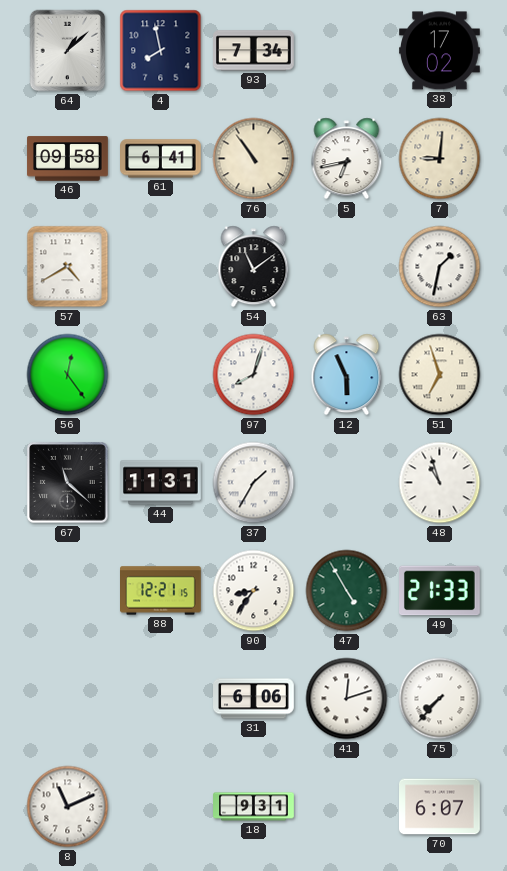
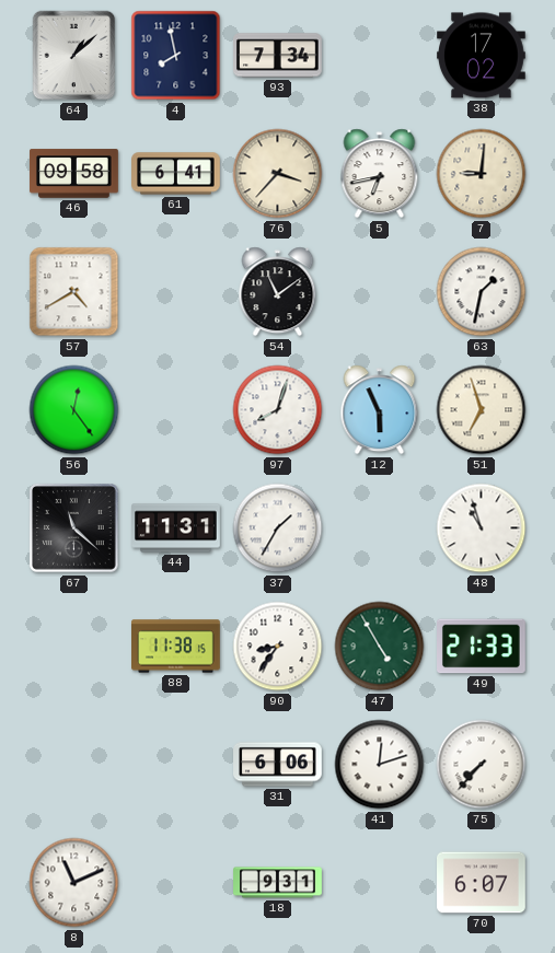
76: 10:54 -> 3:37
88: 12:21 -> 11:38
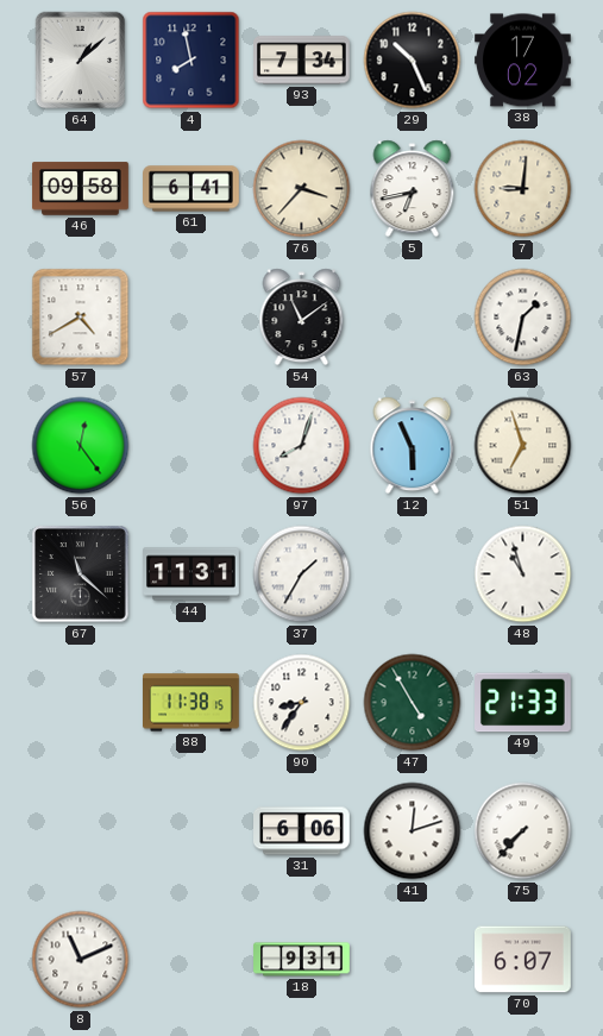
29: none -> 10:26
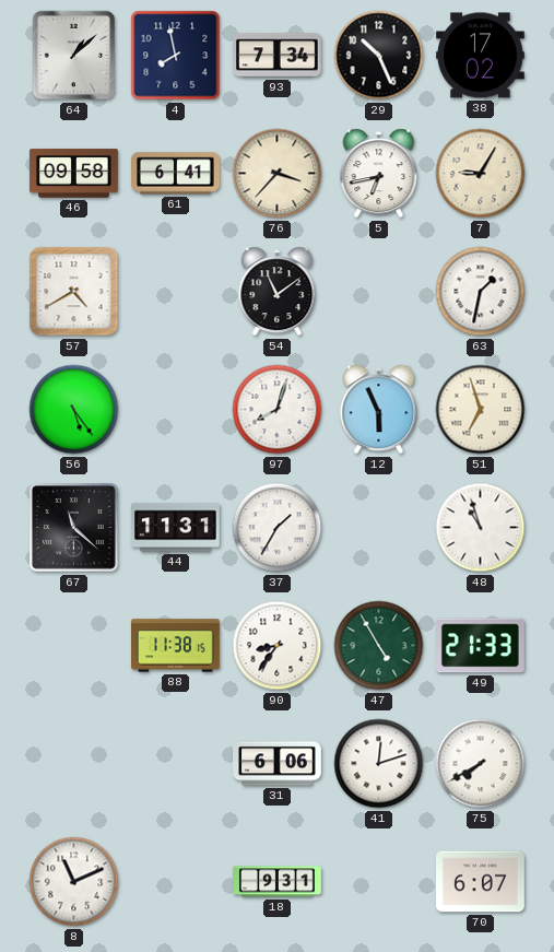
7: 9:01 -> 9:05
56: 12:24 -> 5:24
75: 7:37 -> 7:40
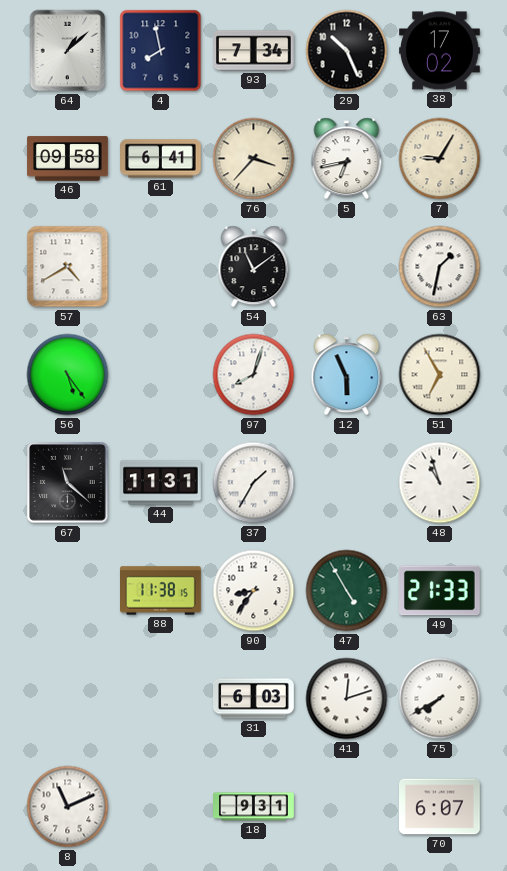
51: 6:57 -> 6:55
31: 6:06 -> 6:03
